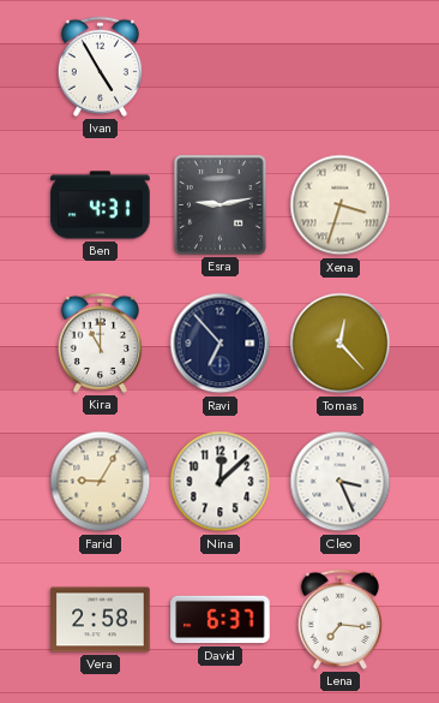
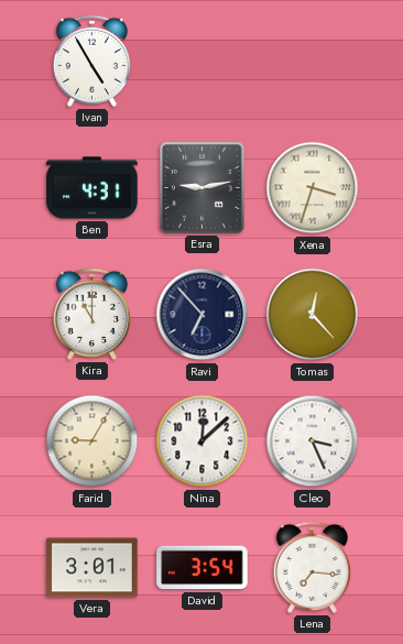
Vera: 2:58 -> 3:01
David: 6:37 -> 3:54
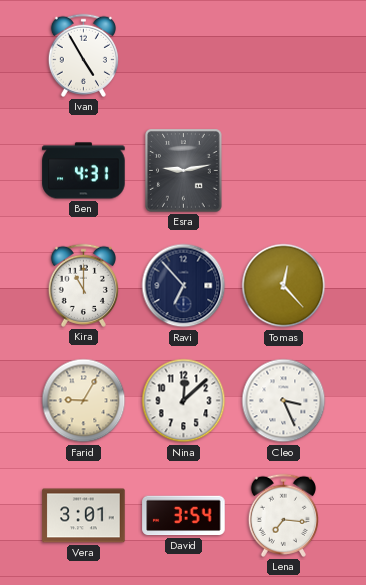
Xena: 3:33 -> none
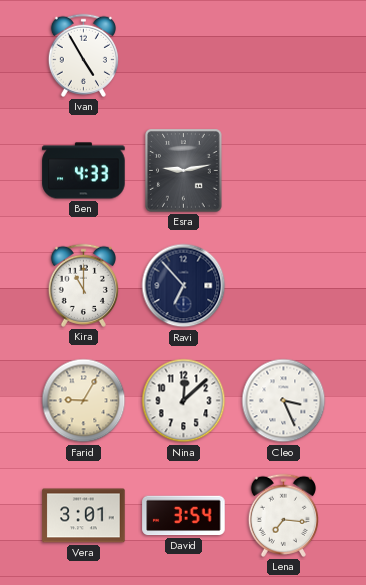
Ben: 4:31 -> 4:33
Tomas: 12:23 -> none
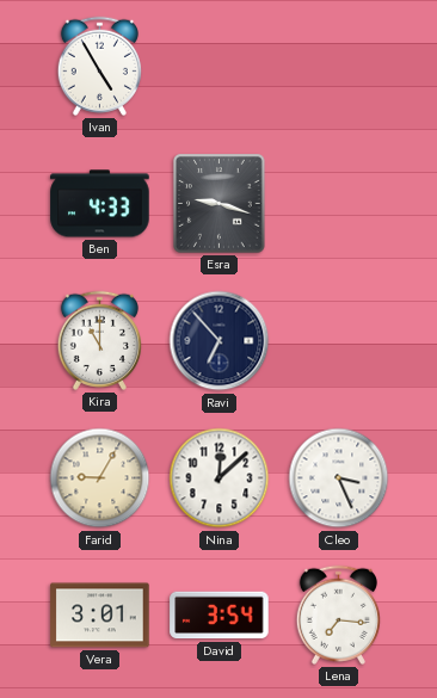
Esra: 9:13 -> 9:18
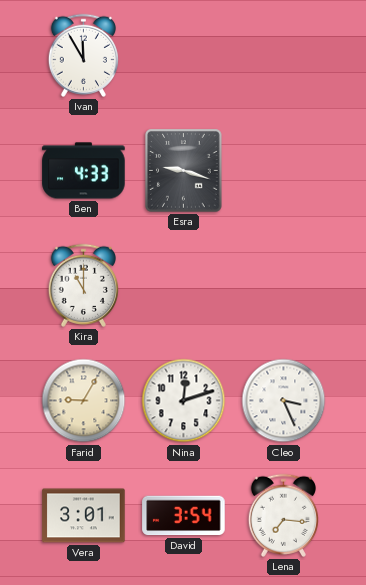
Ivan: 4:55 -> 11:55
Ravi: 6:53 -> none
Nina: 12:08 -> 12:12
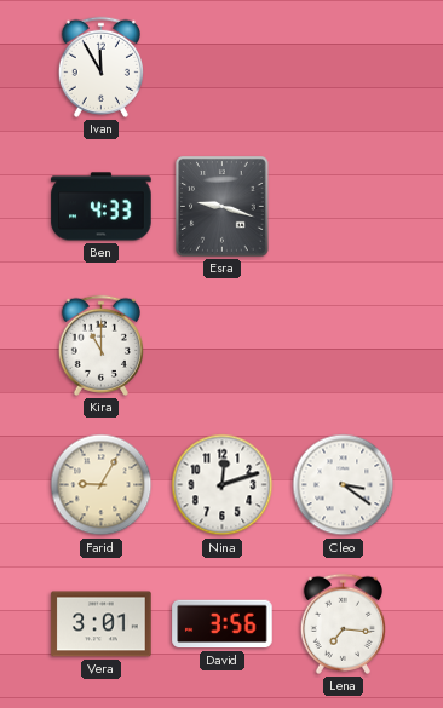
Cleo: 3:26 -> 3:21
David: 3:54 -> 3:56
